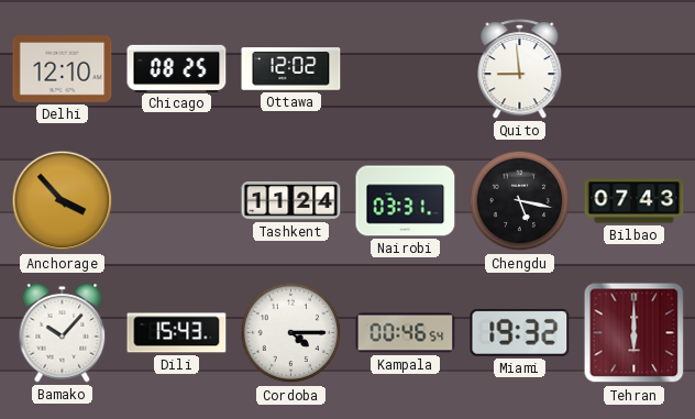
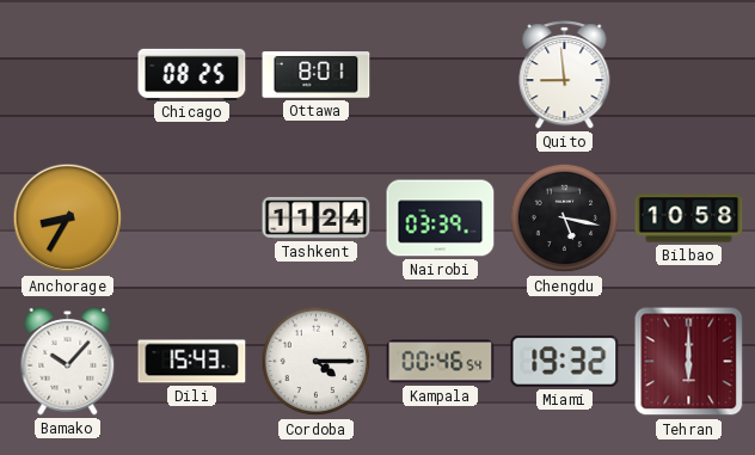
Delhi: 12:10 -> none
Ottawa: 12:02 -> 8:01
Anchorage: 3:53 -> 8:35
Nairobi: 03:31 -> 03:39
Bilbao: 07:43 -> 10:58
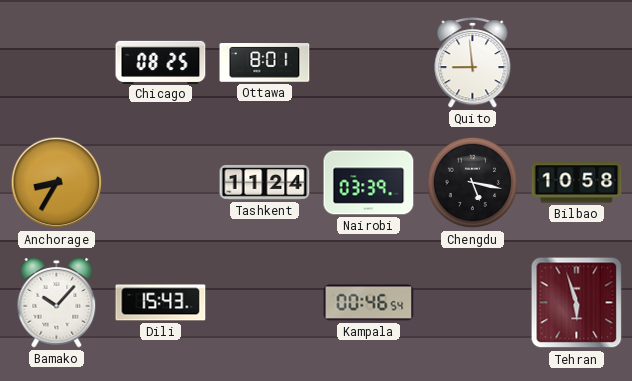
Cordoba: 4:15 -> none
Miami: 19:32 -> none
Tehran: 6:00 -> 5:57
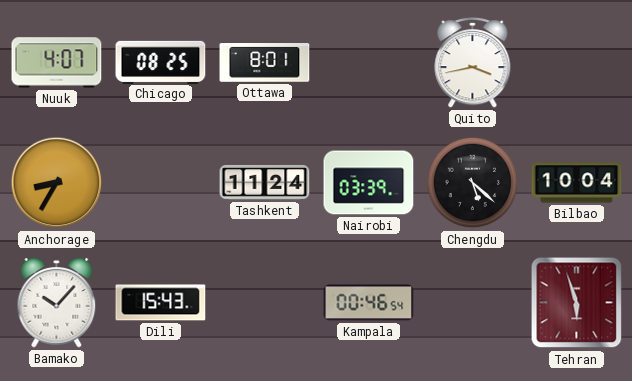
Nuuk: none -> 4:07
Quito: 8:59 -> 3:43
Chengdu: 5:17 -> 5:22
Bilbao: 10:58 -> 10:04
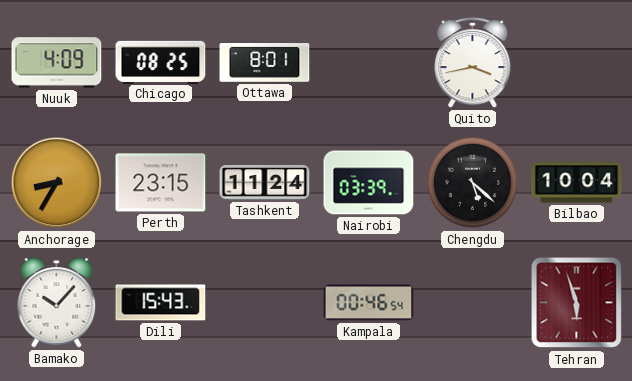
Nuuk: 4:07 -> 4:09
Perth: none -> 23:15
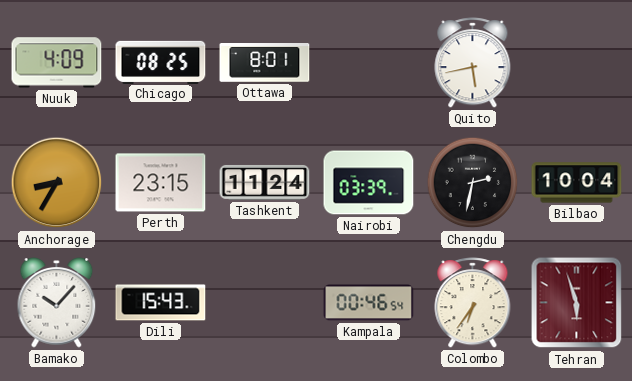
Quito: 3:43 -> 5:43
Chengdu: 5:22 -> 2:32
Colombo: none -> 6:36
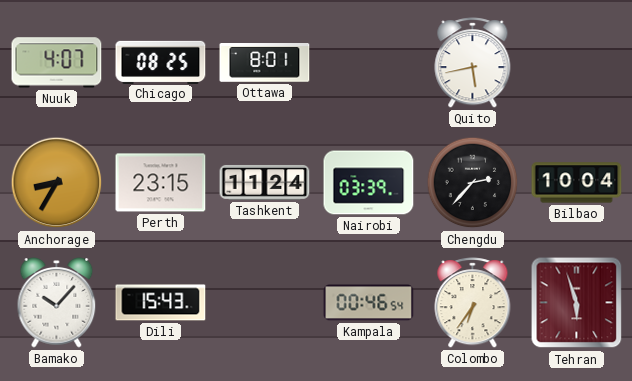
Nuuk: 4:09 -> 4:07
Chengdu: 2:32 -> 2:37
